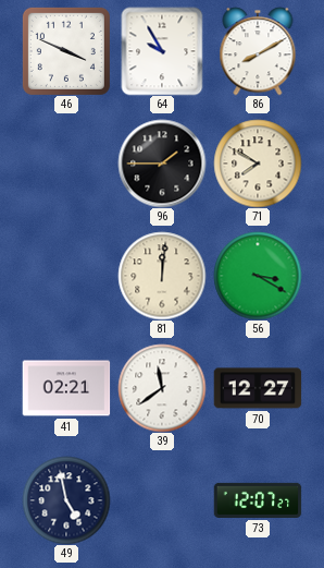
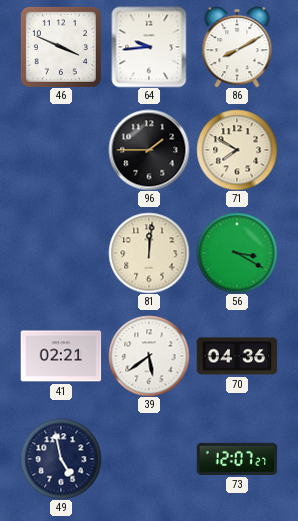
64: 9:55 -> 9:44
39: 11:39 -> 5:39
70: 12:27 -> 04:36
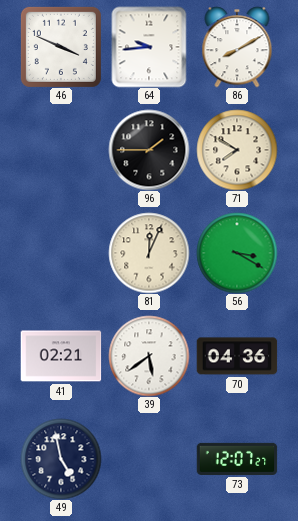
81: 12:01 -> 12:04
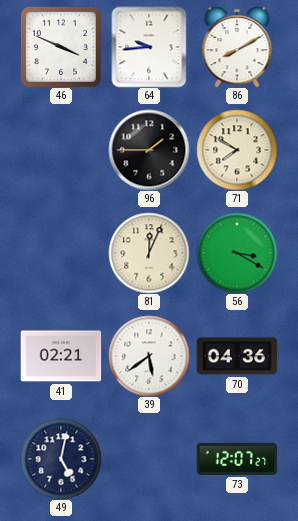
49: 4:58 -> 5:02
